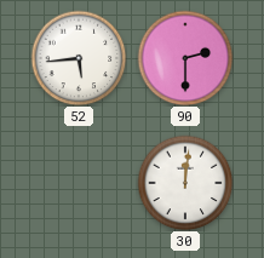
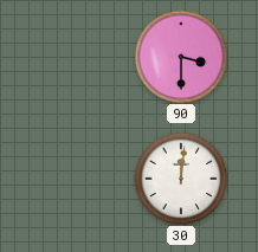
52: 5:44 -> none
90: 2:30 -> 3:30
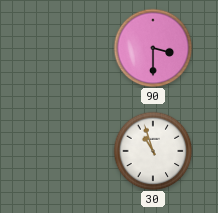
30: 12:01 -> 10:57
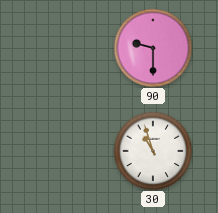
90: 3:30 -> 9:30
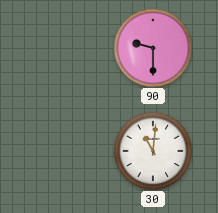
30: 10:57 -> 11:01
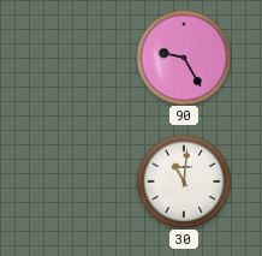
90: 9:30 -> 9:25
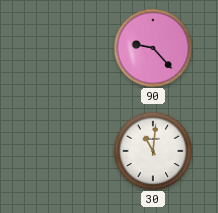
90: 9:25 -> 9:23
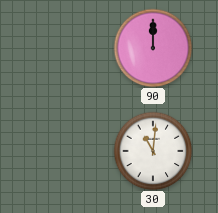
90: 9:23 -> 12:00
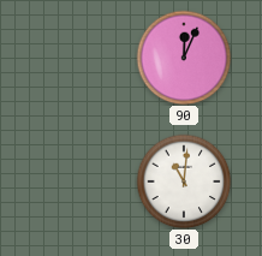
90: 12:00 -> 12:04
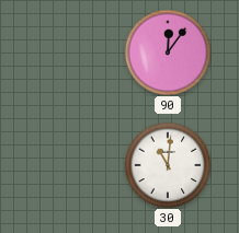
90: 12:04 -> 12:06
